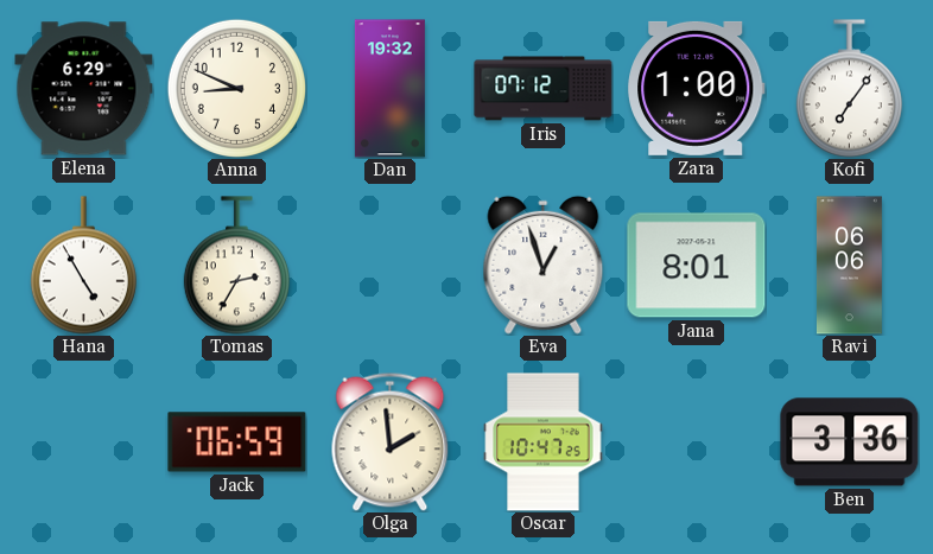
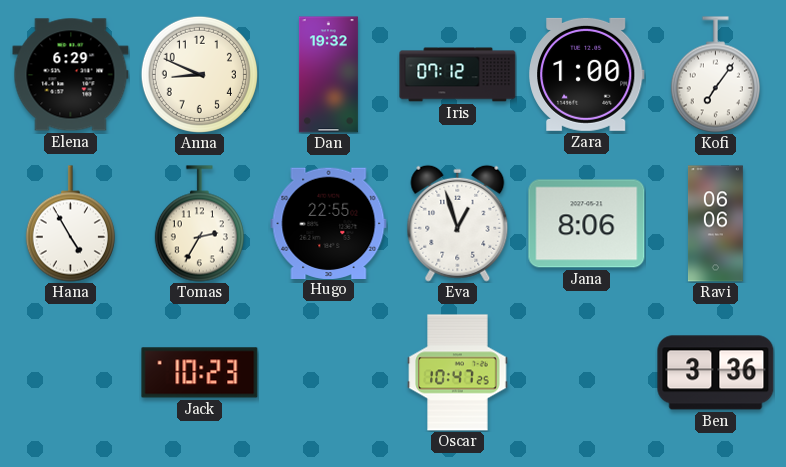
Hugo: none -> 22:55
Jana: 8:01 -> 8:06
Jack: 06:59 -> 10:23
Olga: 1:59 -> none
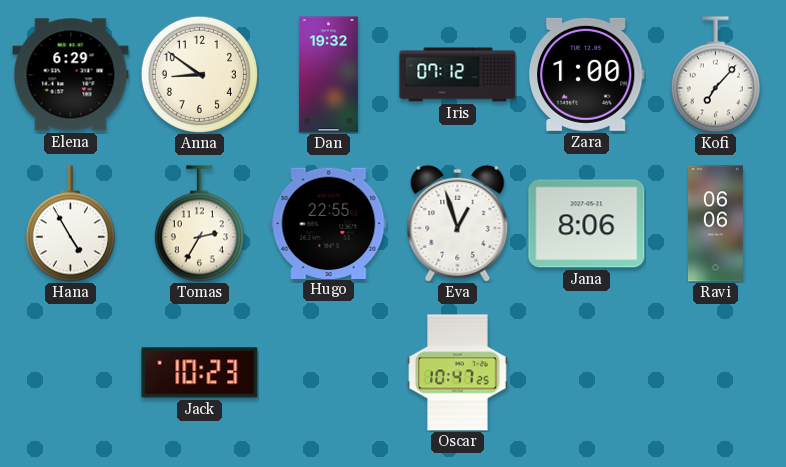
Anna: 8:49 -> 8:51
Kofi: 7:06 -> 7:07
Ben: 3:36 -> none
